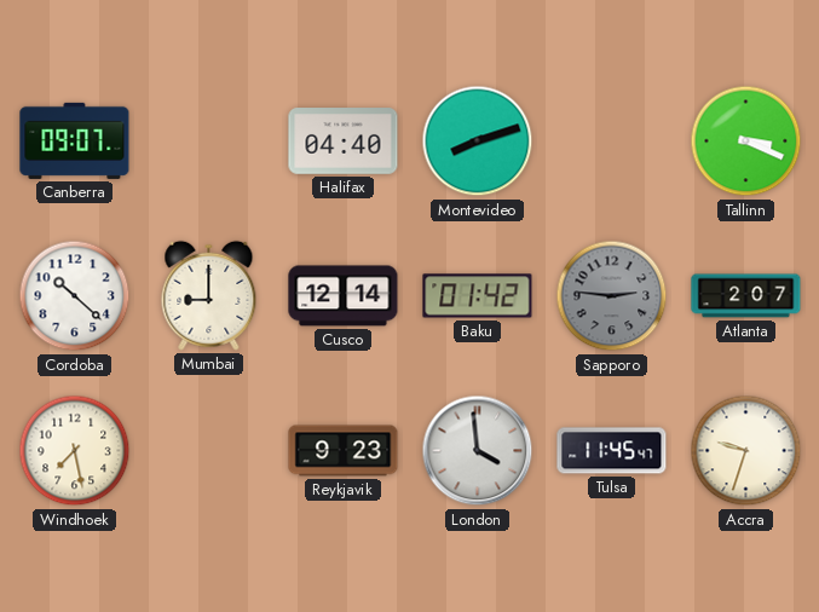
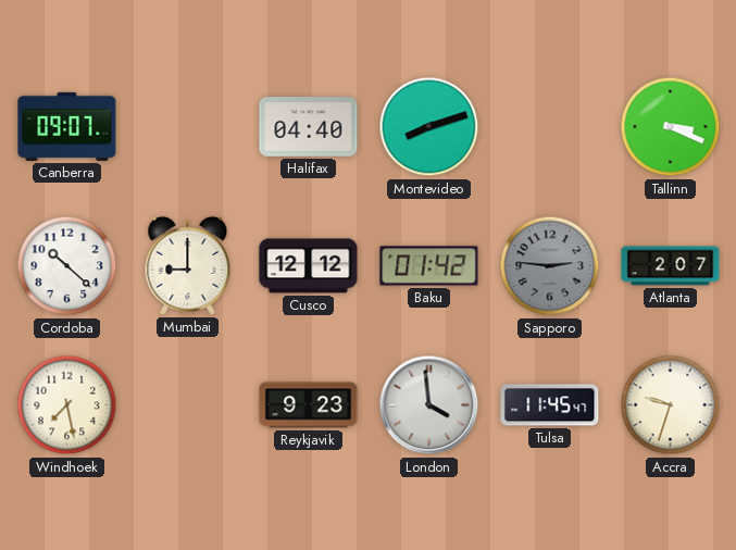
Cusco: 12:14 -> 12:12
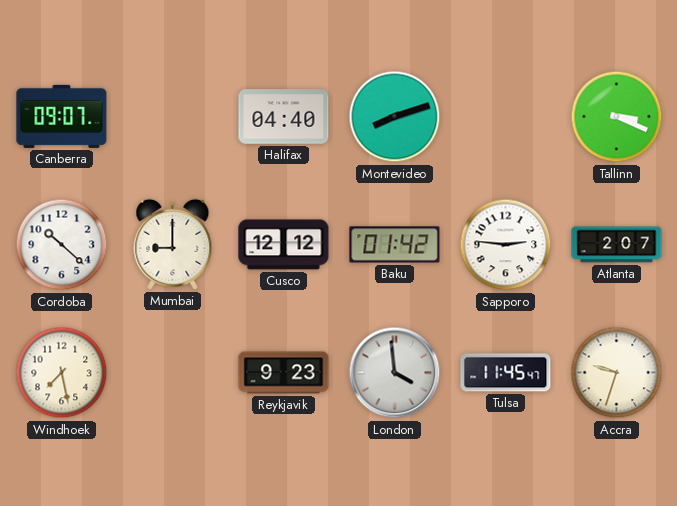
Sapporo dial: grey -> white
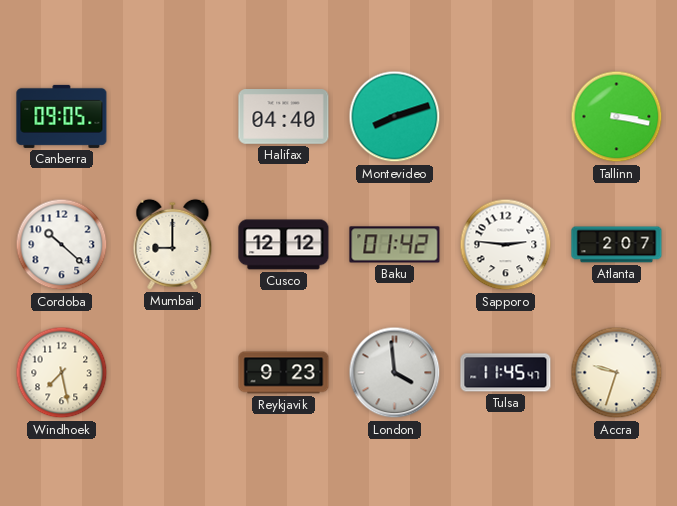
Canberra: 09:07 -> 09:05
Tallinn: 3:19 -> 3:17
